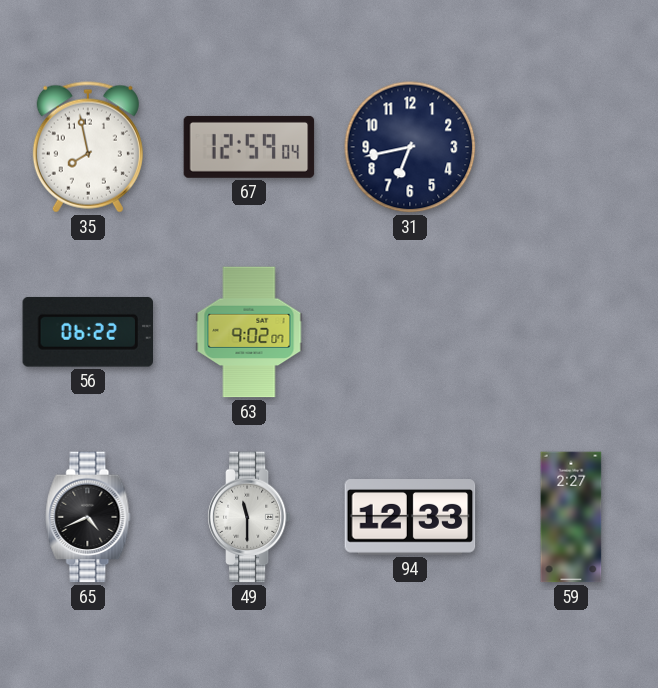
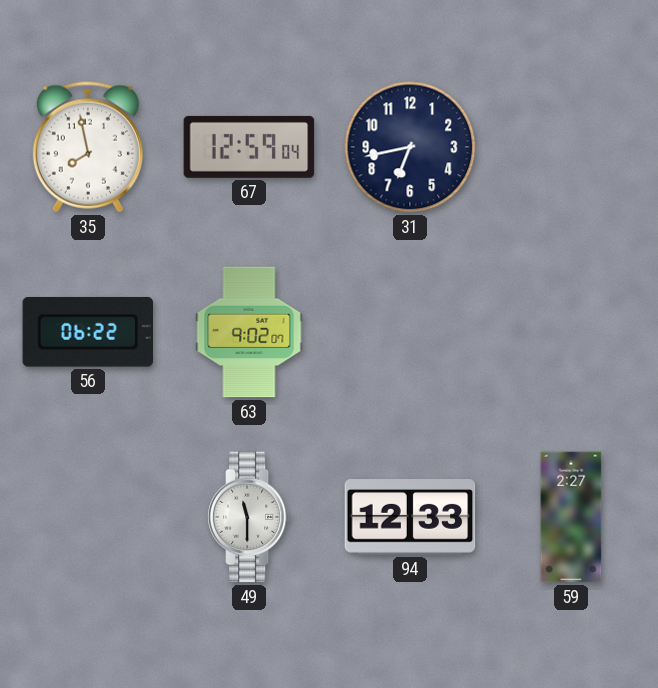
65: 4:41 -> none
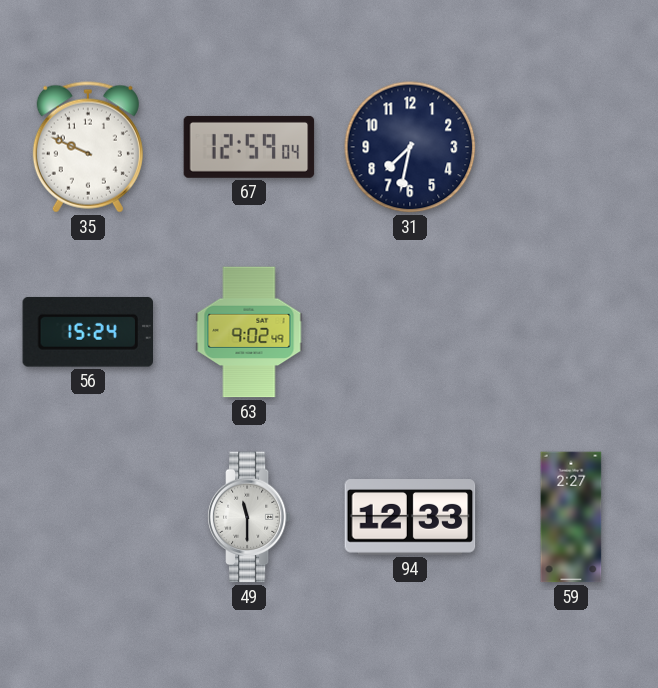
35: 7:58 -> 9:49
31: 6:43 -> 7:32
56: 06:22 -> 15:24
63: 9:02:07 -> 9:02:49
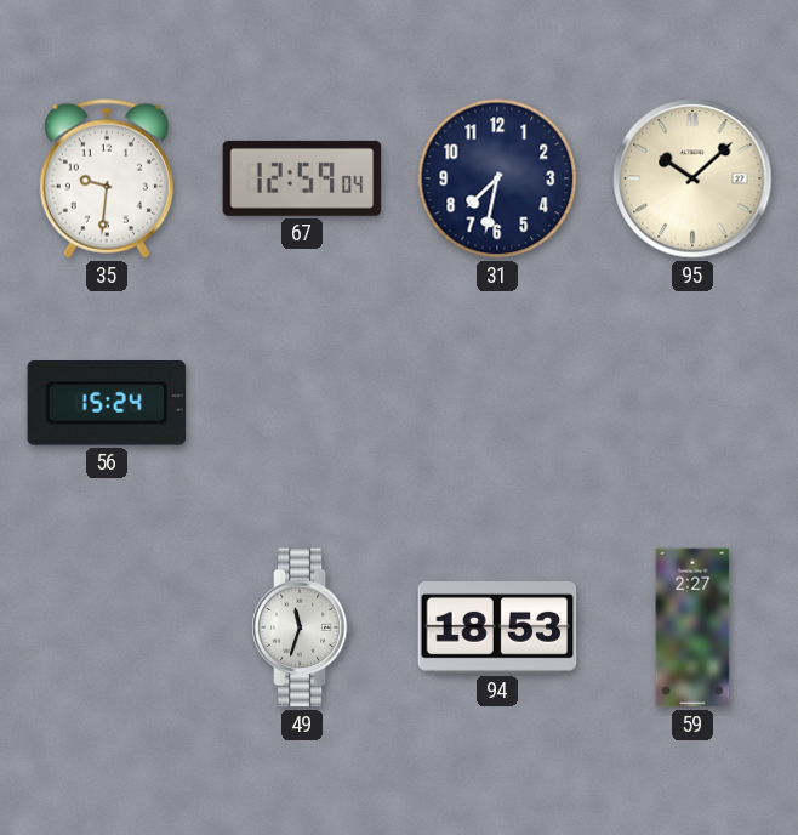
35: 9:49 -> 9:31
95: none -> 10:08
63: 9:02 -> none
49: 11:30 -> 11:33
94: 12:33 -> 18:53
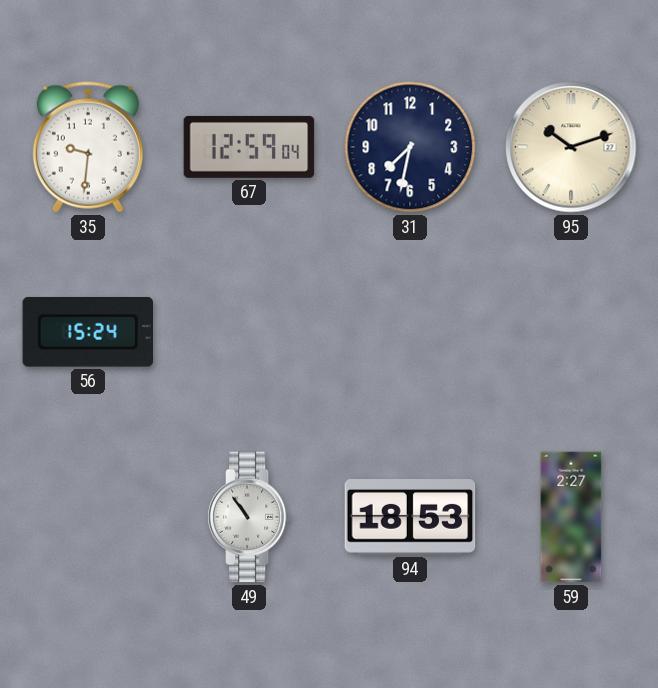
95: 10:08 -> 10:12
49: 11:33 -> 10:54
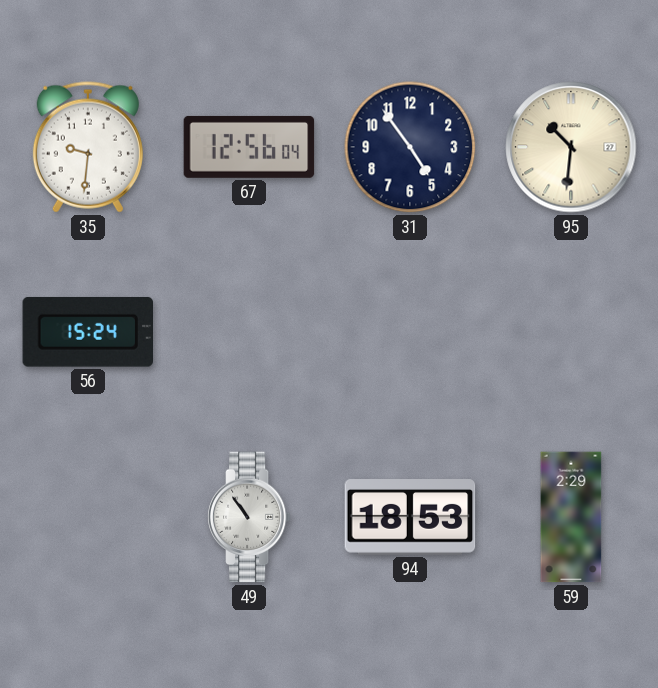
67: 12:59 -> 12:56
31: 7:32 -> 4:54
95: 10:12 -> 10:31
59: 2:27 -> 2:29
